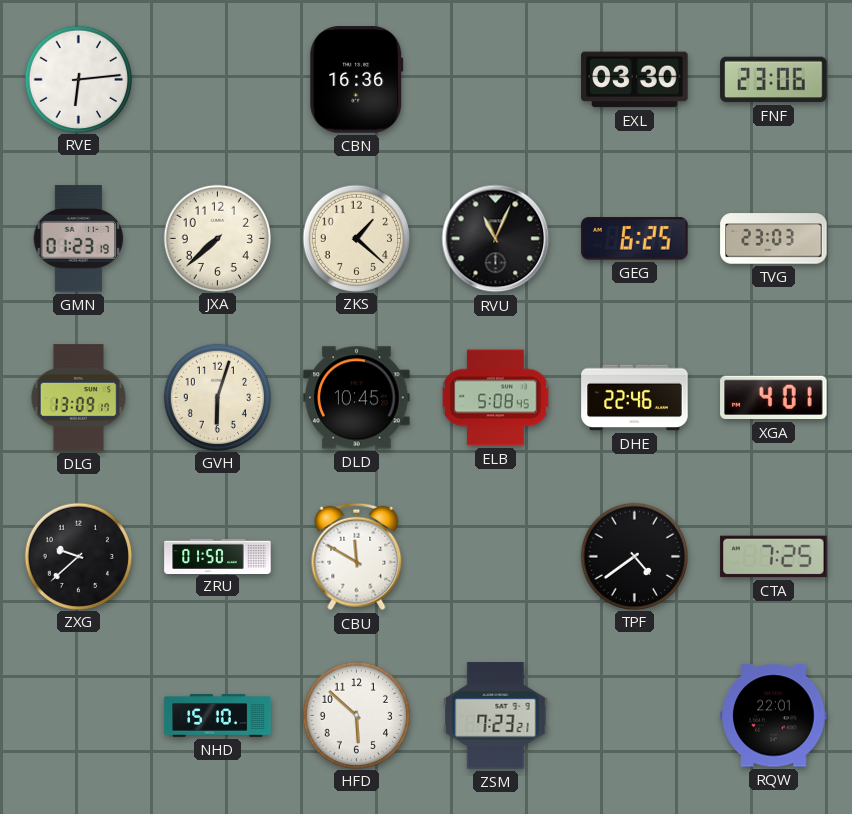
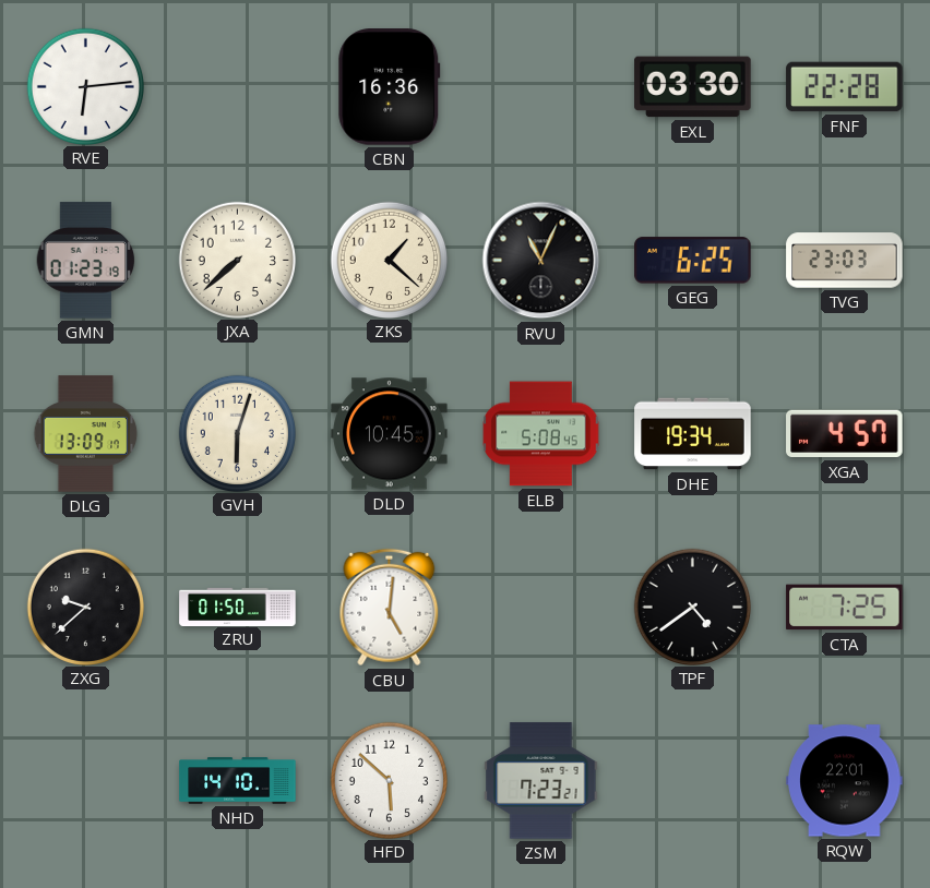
FNF: 23:06 -> 22:28
DHE: 22:46 -> 19:34
XGA: 4:01 -> 4:57
CBU: 11:50 -> 5:01
NHD: 15:10 -> 14:10
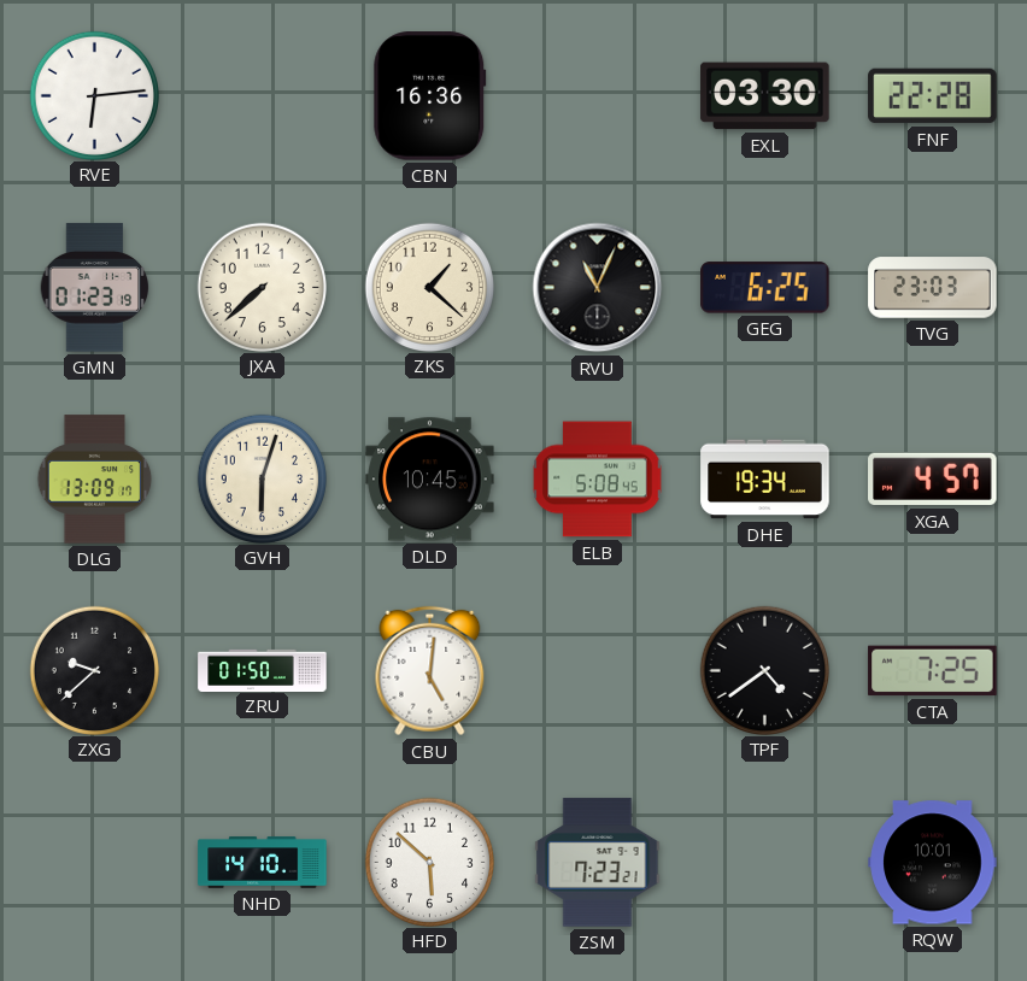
RQW: 22:01 -> 10:01
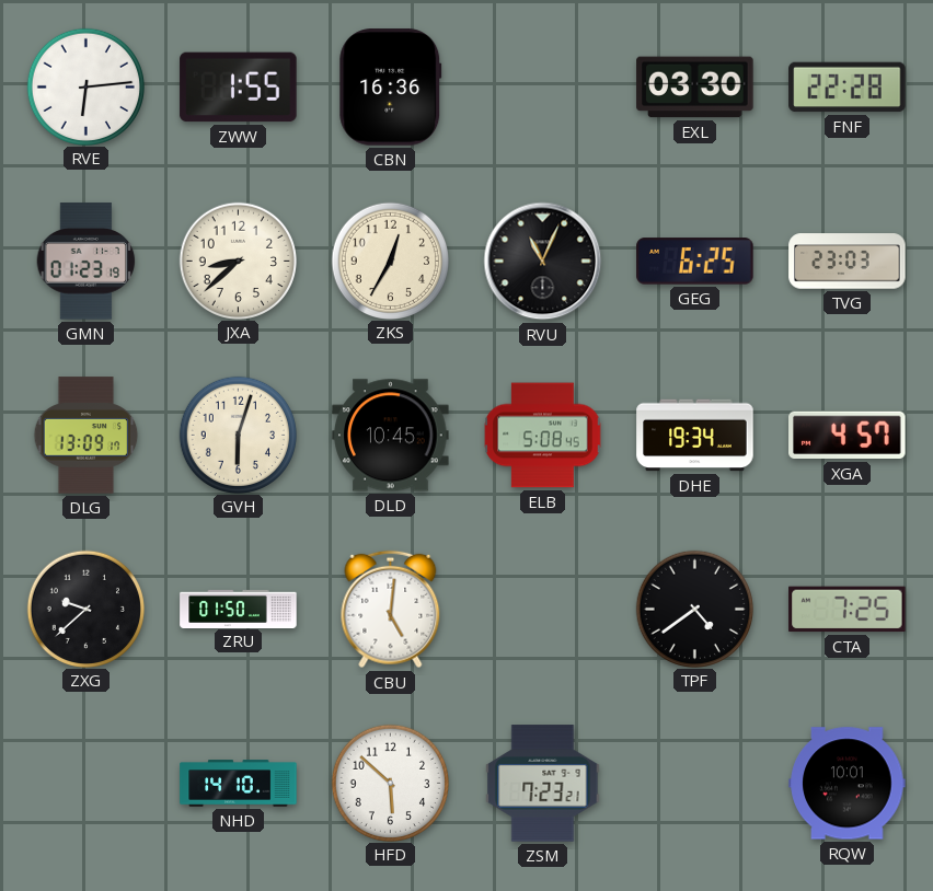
ZWW: none -> 1:55
JXA: 7:38 -> 8:38
ZKS: 1:22 -> 12:35
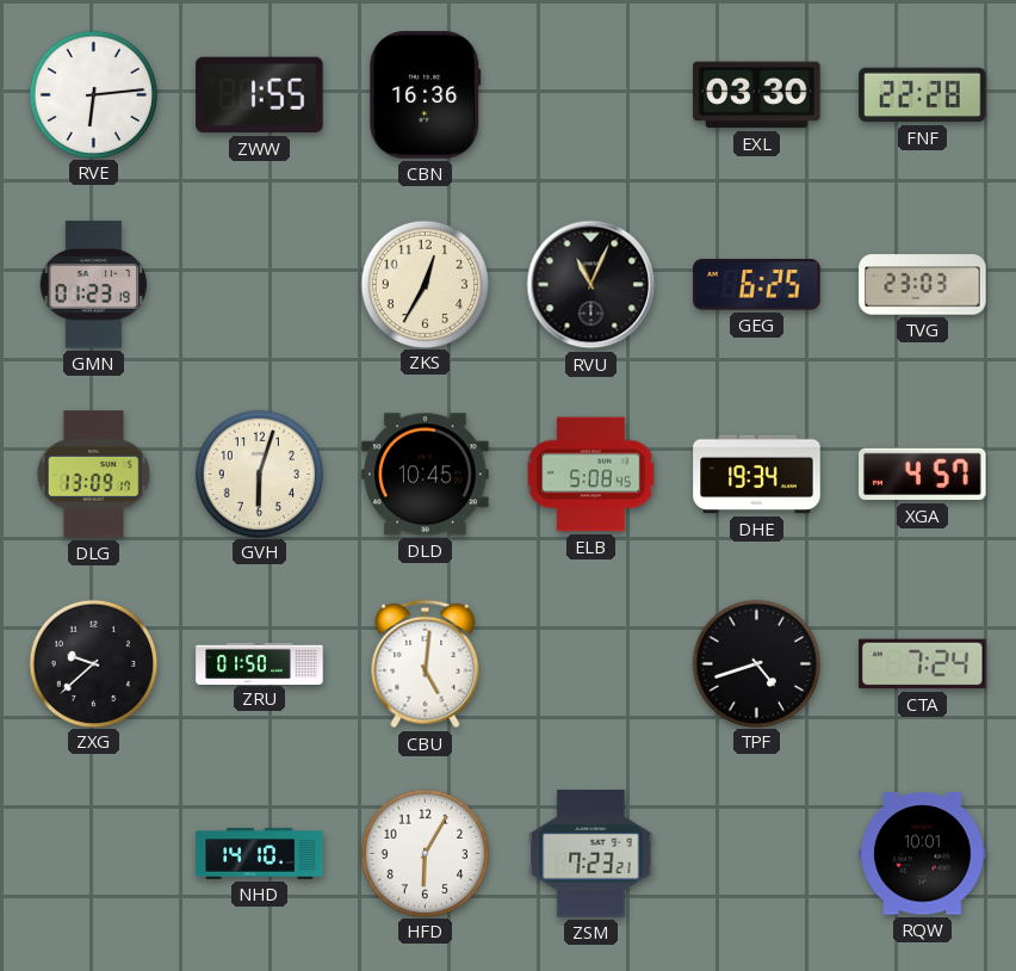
JXA: 8:38 -> none
TPF: 4:39 -> 4:42
CTA: 7:25 -> 7:24
HFD: 5:52 -> 6:05
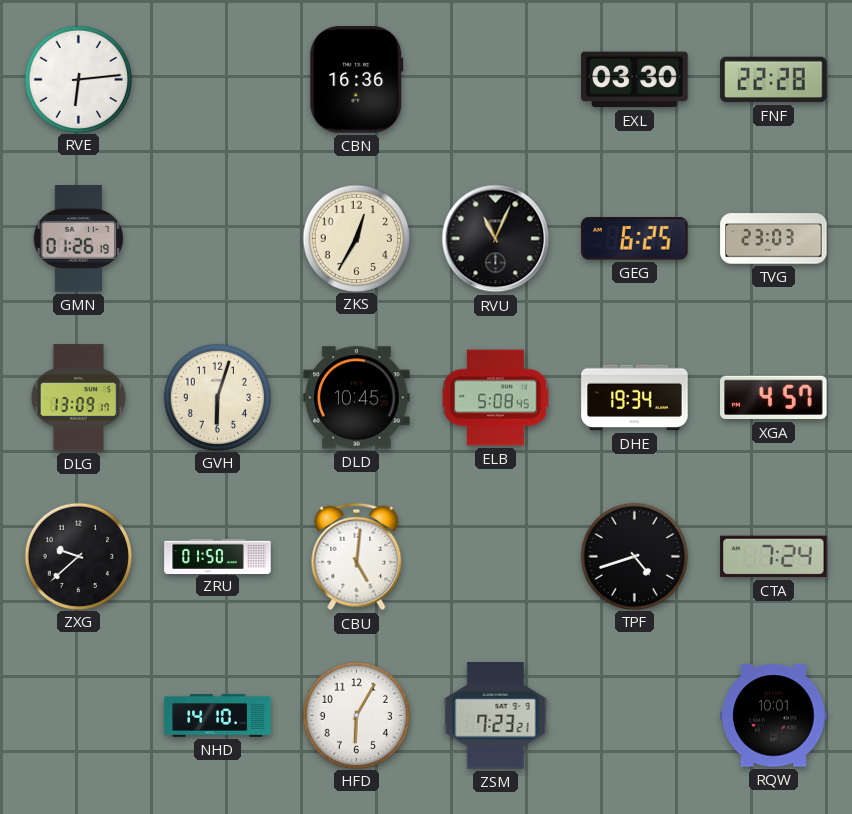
ZWW: 1:55 -> none
GMN: 01:23 -> 01:26
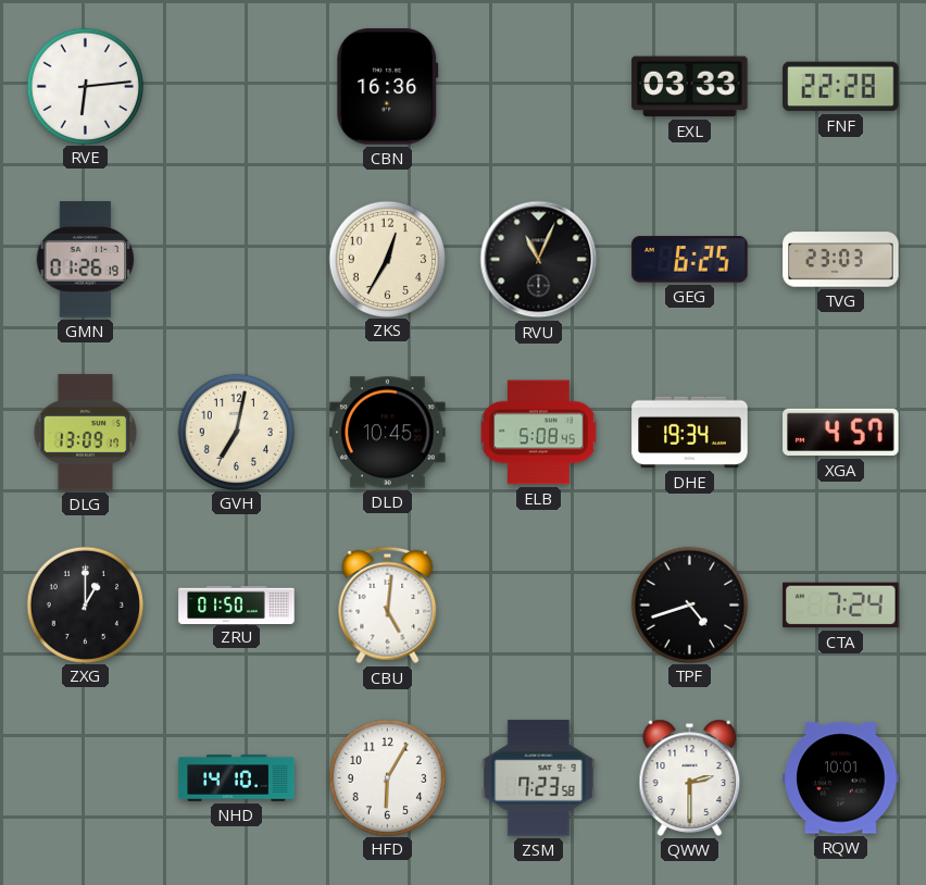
EXL: 03:30 -> 03:33
GVH: 6:03 -> 7:02
ZXG: 9:38 -> 1:00
ZSM: 7:23:21 -> 7:23:58
QWW: none -> 2:30
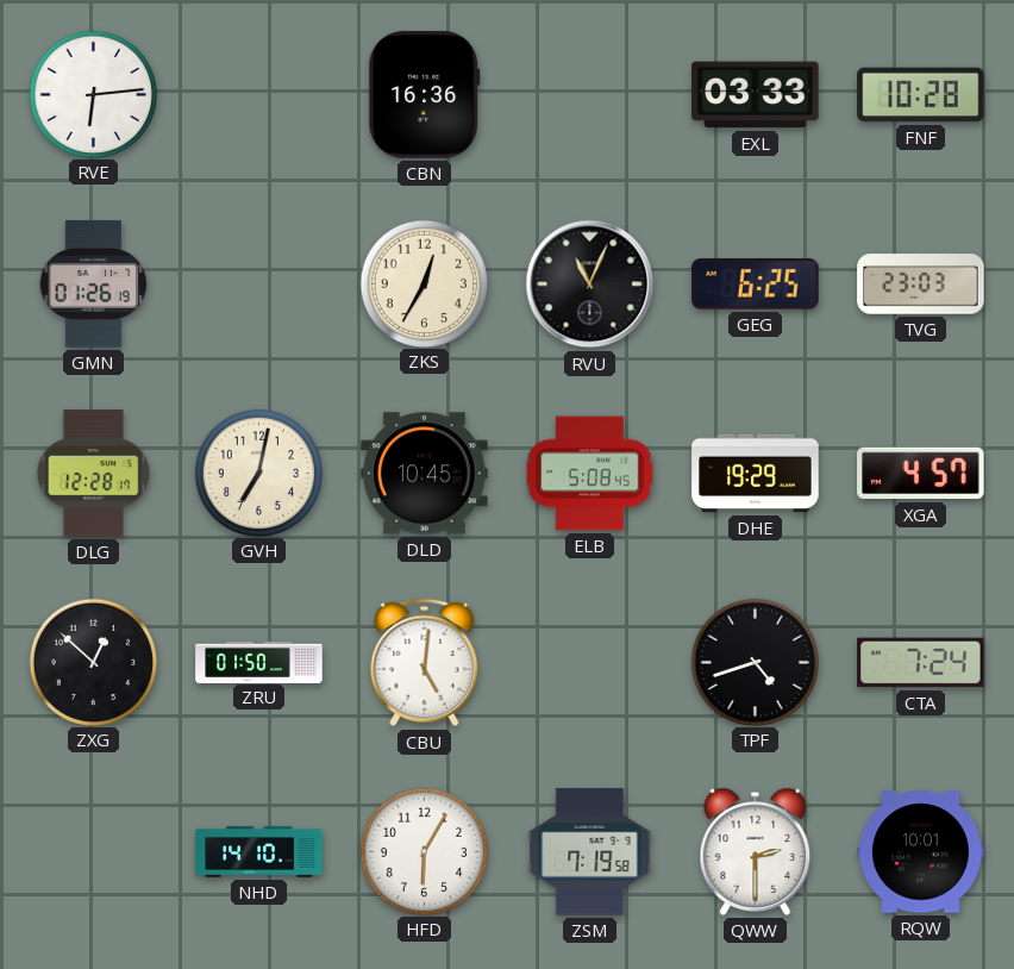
FNF: 22:28 -> 10:28
DLG: 13:09 -> 12:28
DHE: 19:34 -> 19:29
ZXG: 1:00 -> 12:52
ZSM: 7:23 -> 7:19
